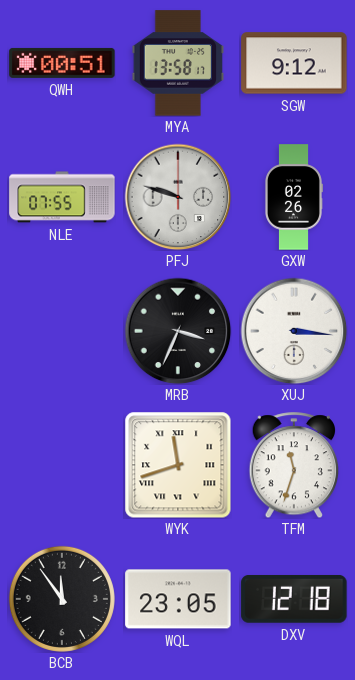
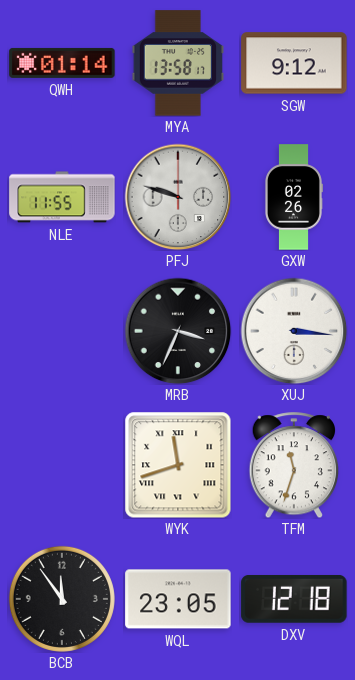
QWH: 00:51 -> 01:14
NLE: 07:55 -> 11:55
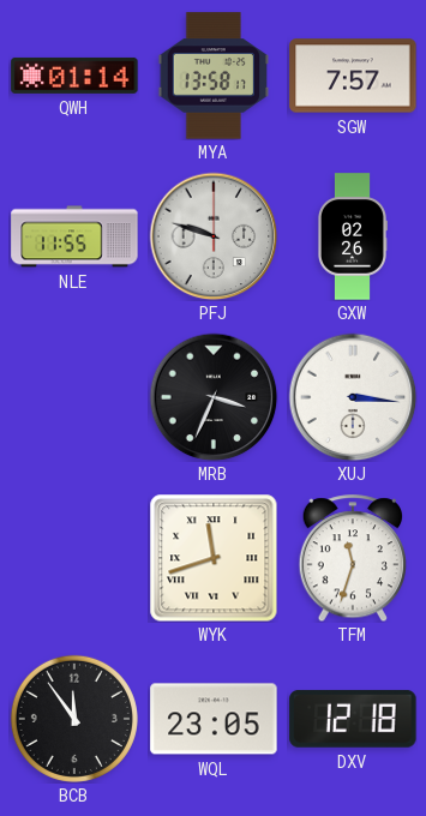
SGW: 9:12 -> 7:57
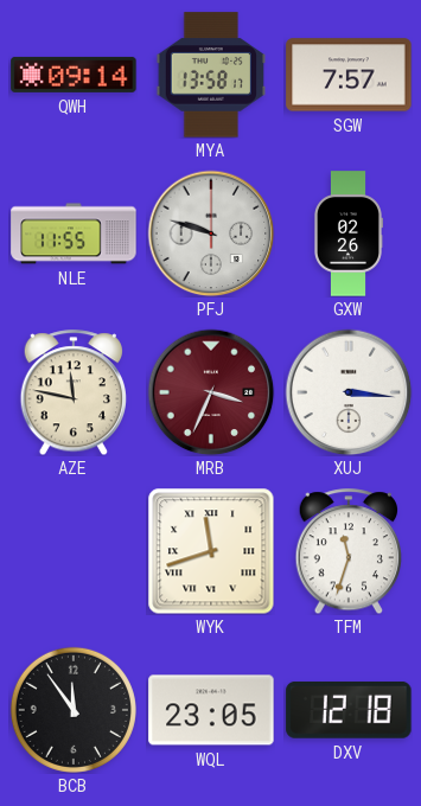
QWH: 01:14 -> 09:14
AZE: none -> 11:47
MRB dial: black -> burgundy
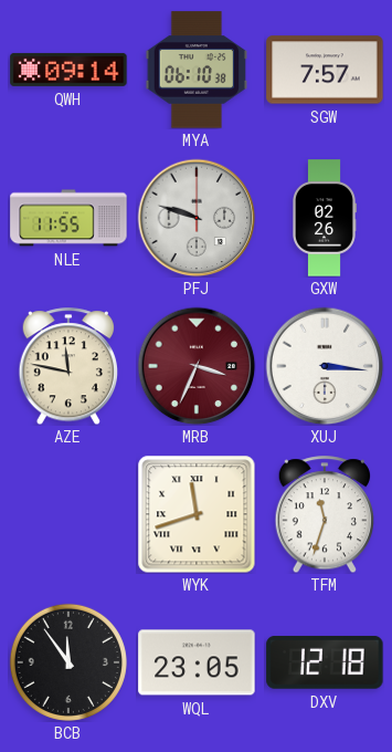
MYA: 13:58 -> 06:10
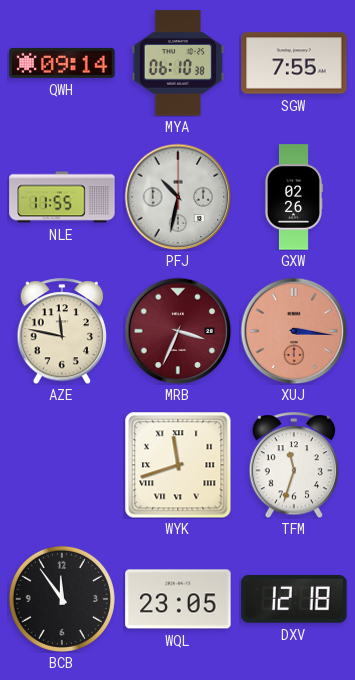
SGW: 7:57 -> 7:55
PFJ: 9:48 -> 10:32
XUJ dial: white -> salmon
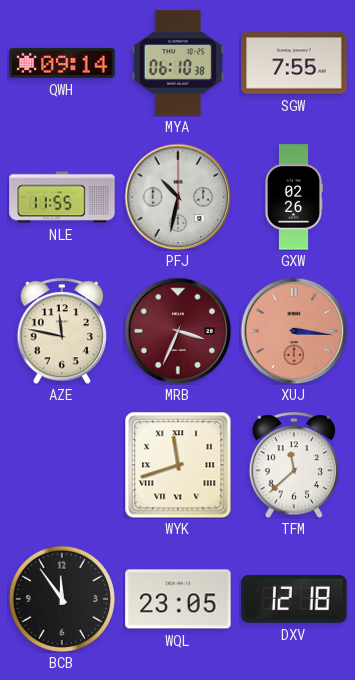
TFM: 11:33 -> 11:38
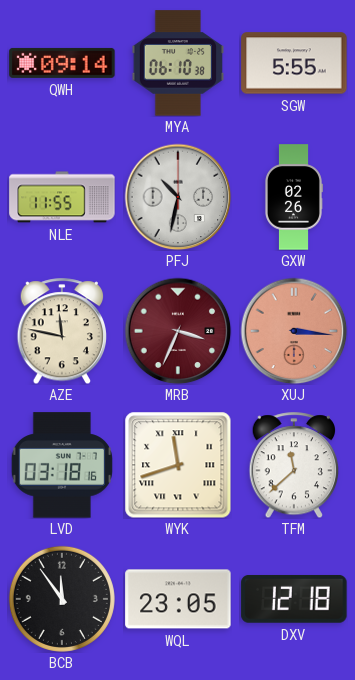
SGW: 7:55 -> 5:55
LVD: none -> 03:18
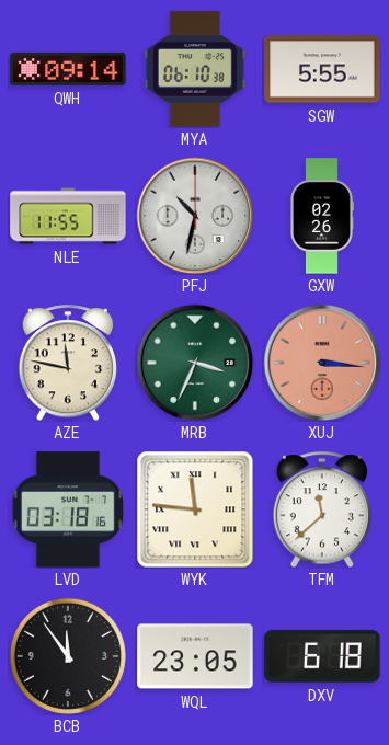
MRB dial: burgundy -> green
WYK: 11:42 -> 11:46
DXV: 12:18 -> 6:18
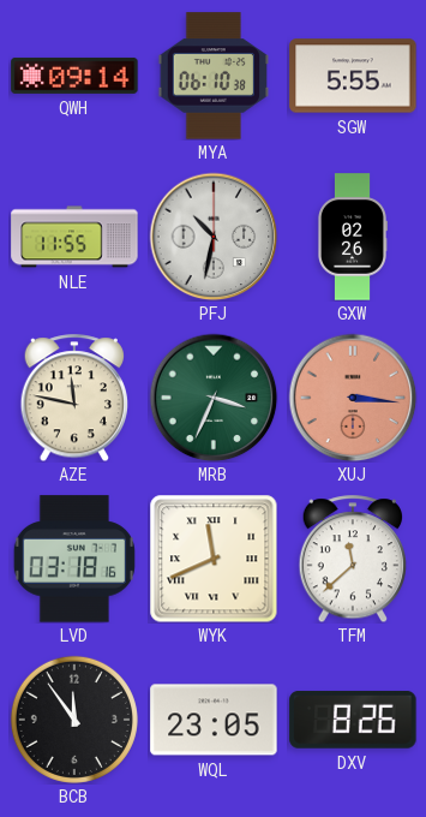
WYK: 11:46 -> 11:41
DXV: 6:18 -> 8:26
